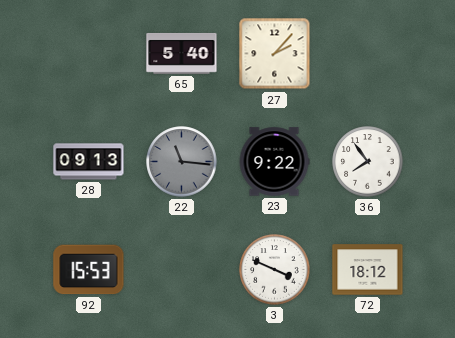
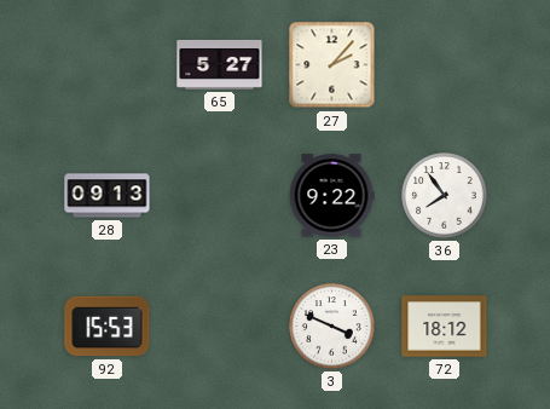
65: 5:40 -> 5:27
22: 11:16 -> none
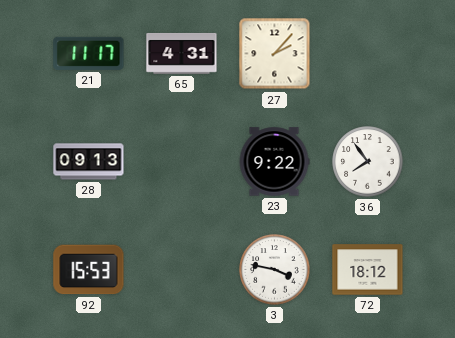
21: none -> 11:17
65: 5:27 -> 4:31
3: 3:49 -> 3:47
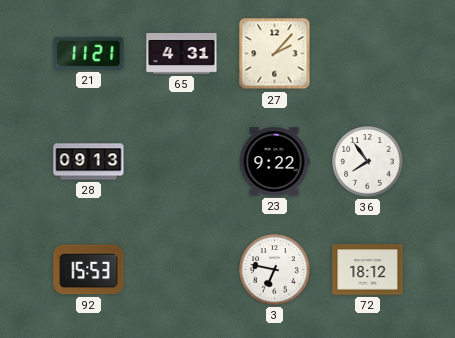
21: 11:17 -> 11:21
3: 3:47 -> 6:47
